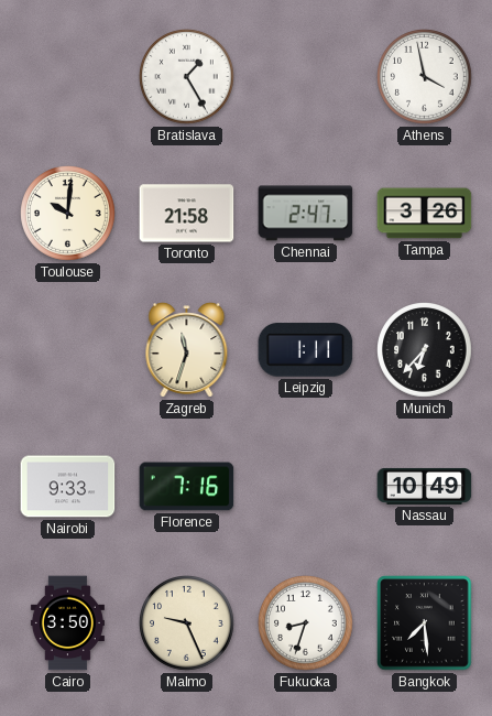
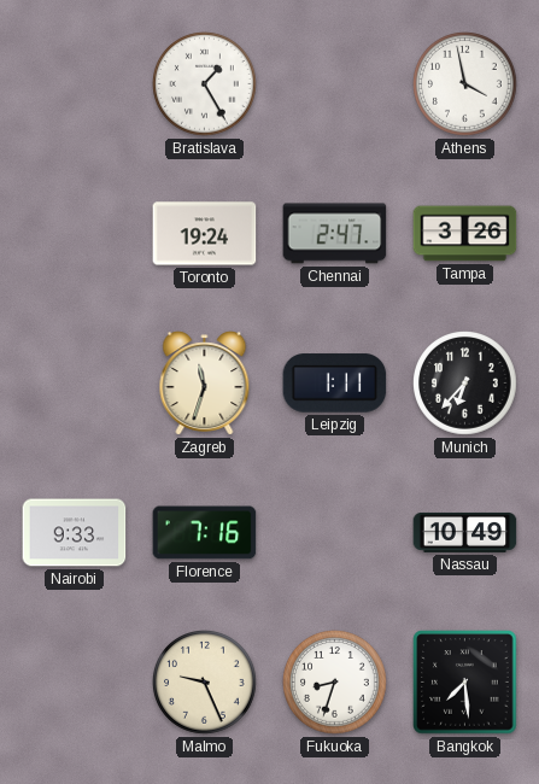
Toulouse: 10:01 -> none
Toronto: 21:58 -> 19:24
Cairo: 3:50 -> none
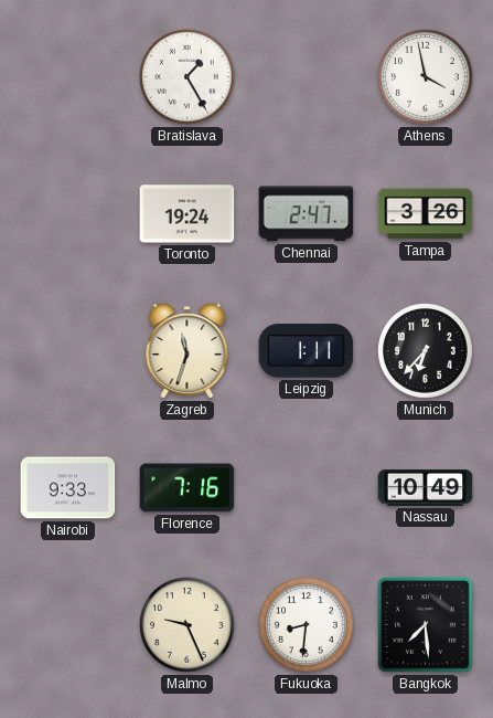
Fukuoka: 8:33 -> 8:31
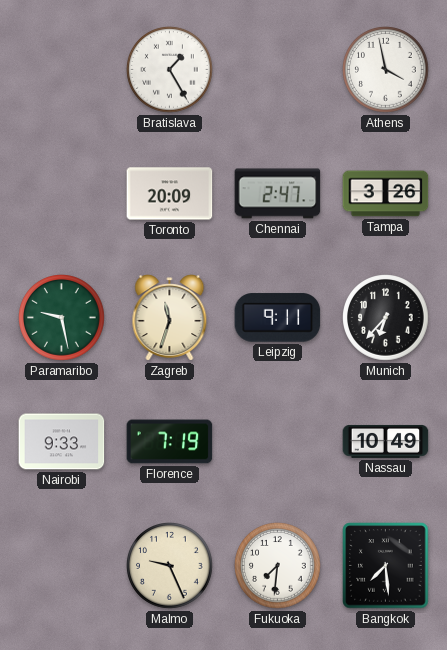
Toronto: 19:24 -> 20:09
Paramaribo: none -> 9:28
Leipzig: 1:11 -> 9:11
Florence: 7:16 -> 7:19
Fukuoka: 8:31 -> 7:31
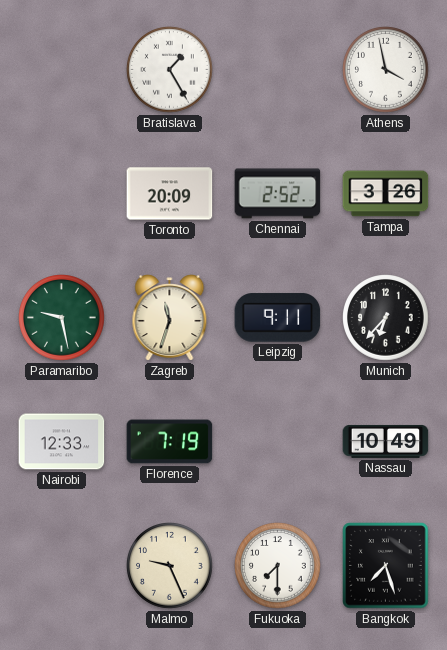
Chennai: 2:47 -> 2:52
Nairobi: 9:33 -> 12:33
Fukuoka: 7:31 -> 7:30
Bangkok: 7:29 -> 7:27
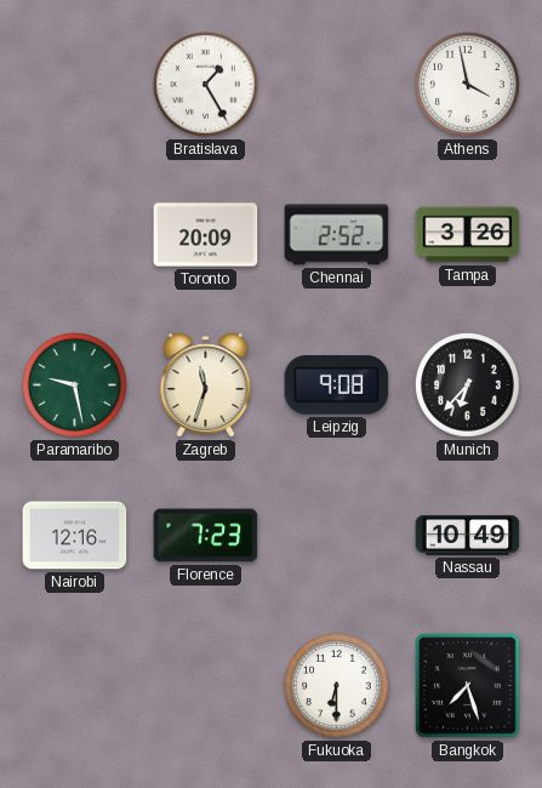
Leipzig: 9:11 -> 9:08
Nairobi: 12:33 -> 12:16
Florence: 7:19 -> 7:23
Malmo: 9:26 -> none
Fukuoka: 7:30 -> 6:30
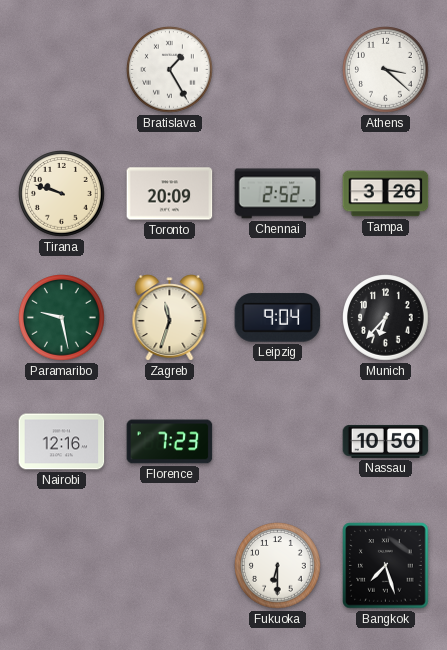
Athens: 3:58 -> 3:22
Tirana: none -> 9:48
Leipzig: 9:08 -> 9:04
Nassau: 10:49 -> 10:50
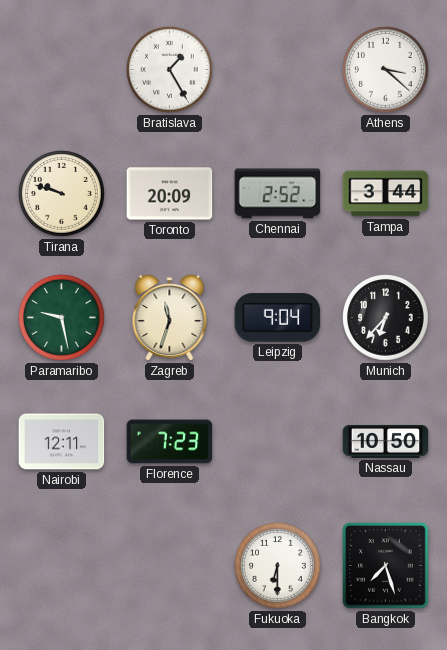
Tampa: 3:26 -> 3:44
Nairobi: 12:16 -> 12:11
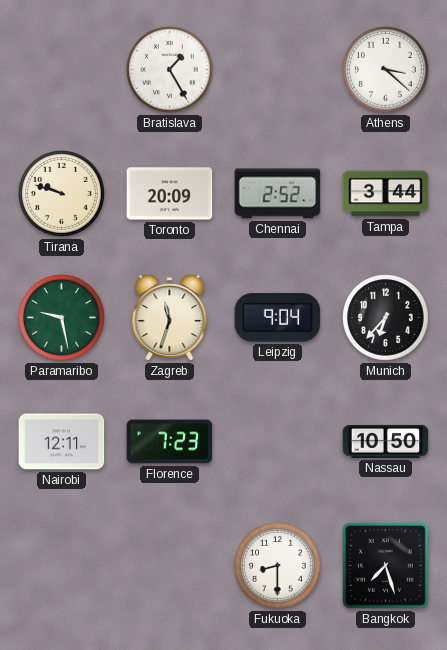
Fukuoka: 6:30 -> 8:30
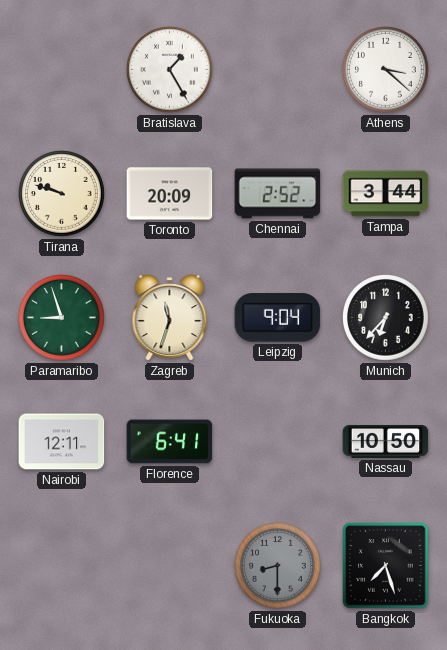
Paramaribo: 9:28 -> 8:57
Florence: 7:23 -> 6:41
Fukuoka dial: white -> grey
